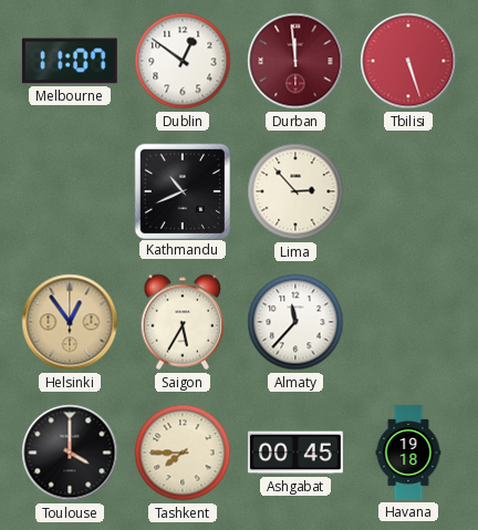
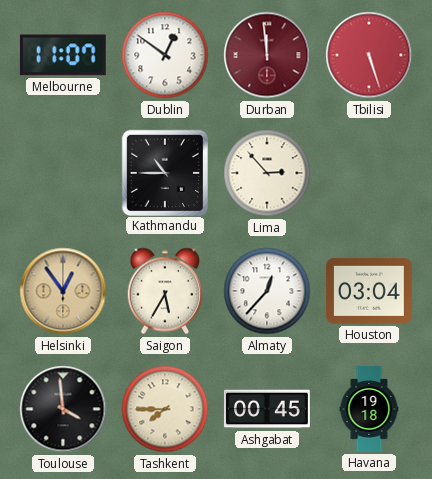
Kathmandu: 10:41 -> 10:45
Almaty: 11:37 -> 12:37
Houston: none -> 03:04
Toulouse: 4:00 -> 3:59
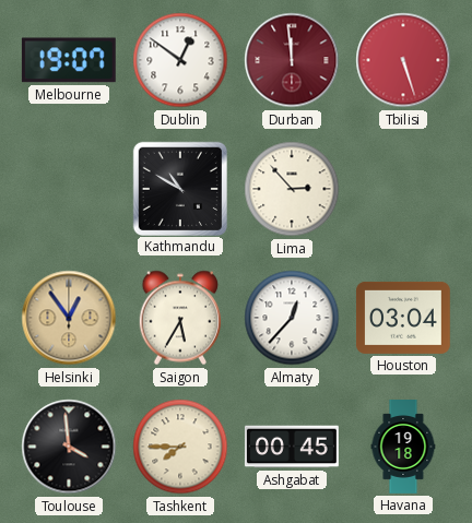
Melbourne: 11:07 -> 19:07
Kathmandu: 10:45 -> 10:50
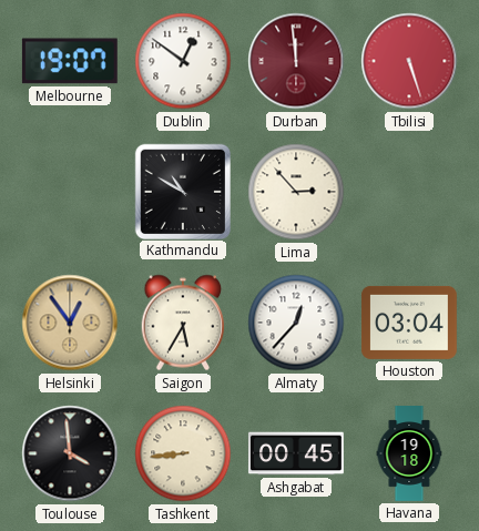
Tashkent: 7:45 -> 8:44
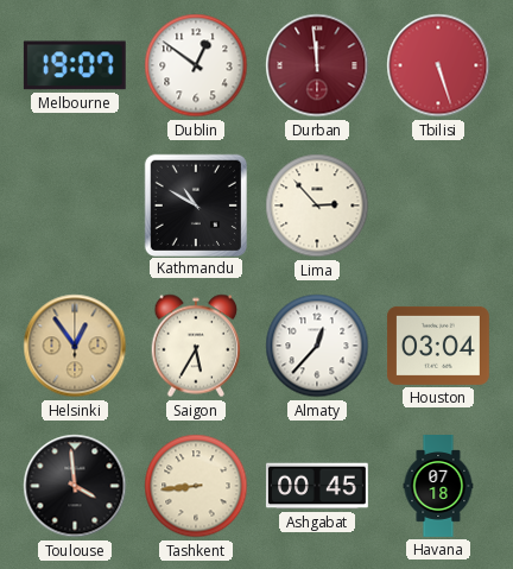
Havana: 19:18 -> 07:18
